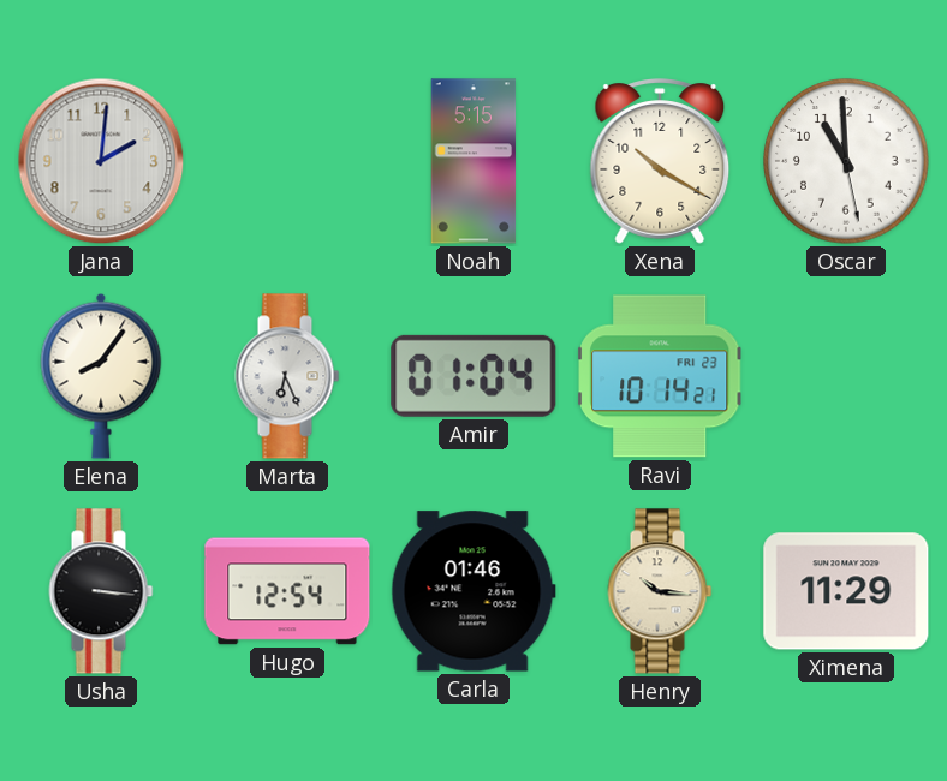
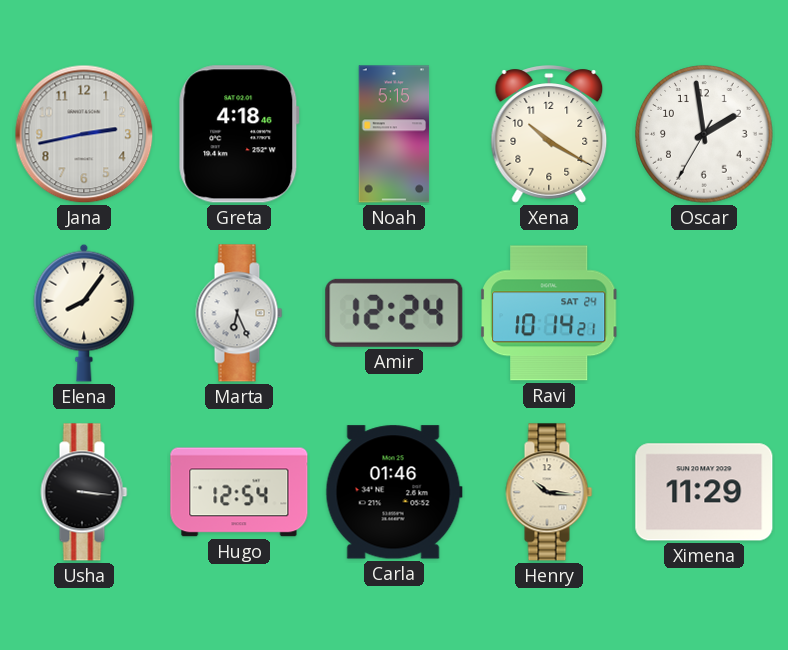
Jana: 2:01 -> 2:43
Greta: none -> 4:18
Oscar: 10:59 -> 1:58
Amir: 01:04 -> 12:24
Ravi date: FRI 23 -> SAT 24
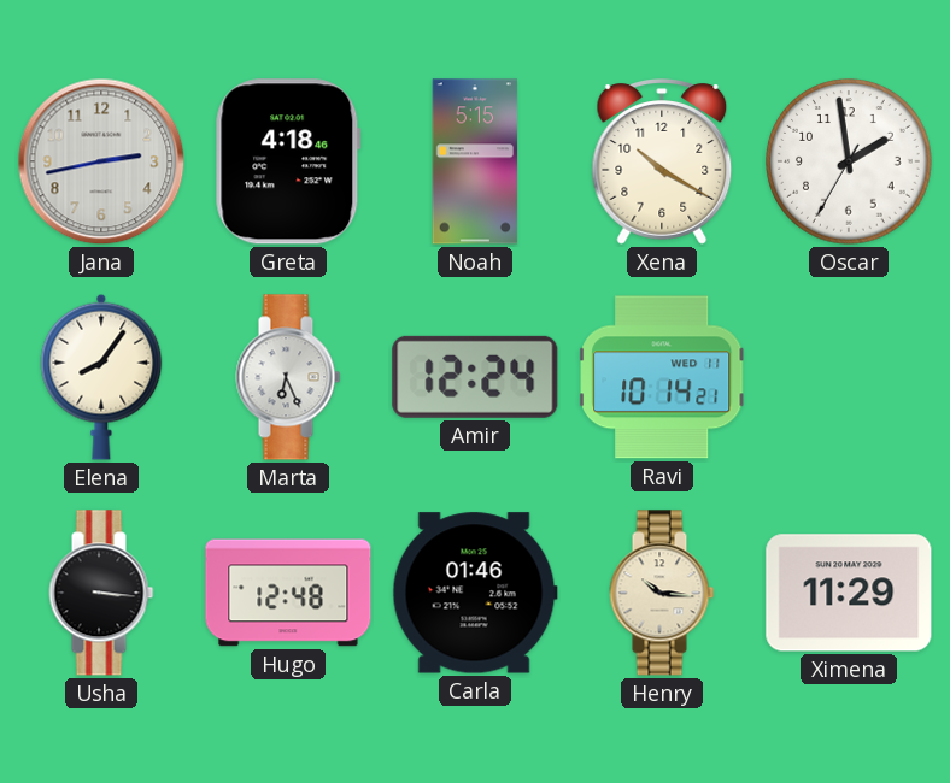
Ravi date: SAT 24 -> WED 11
Hugo: 12:54 -> 12:48
